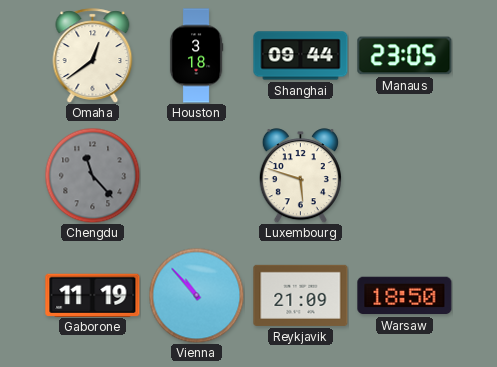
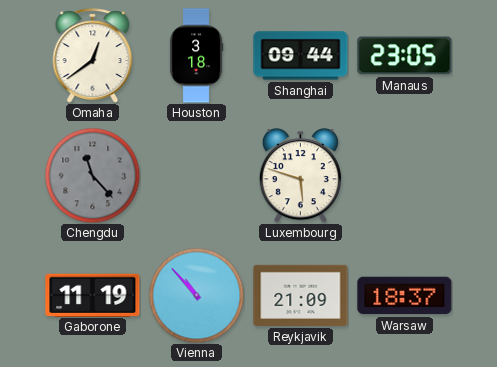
Warsaw: 18:50 -> 18:37
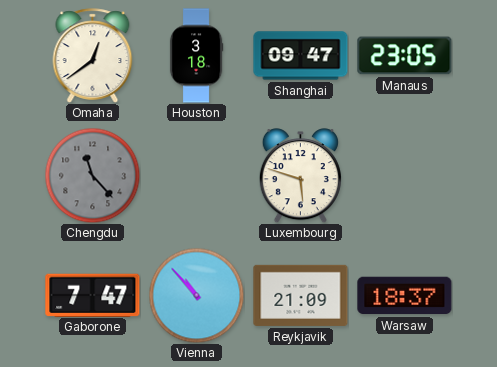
Shanghai: 09:44 -> 09:47
Gaborone: 11:19 -> 7:47
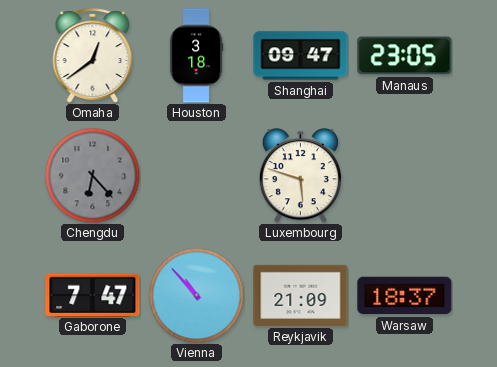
Chengdu: 11:23 -> 6:23
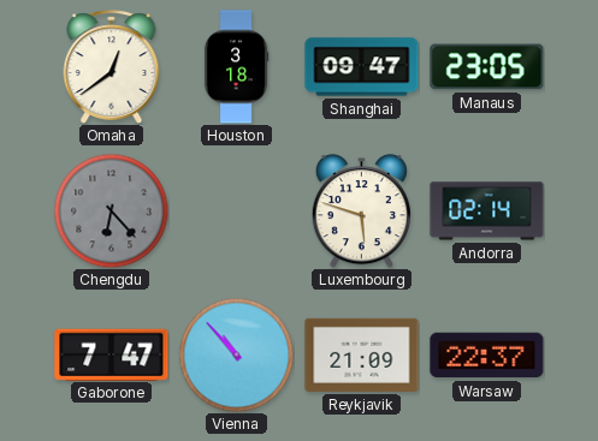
Andorra: none -> 02:14
Warsaw: 18:37 -> 22:37
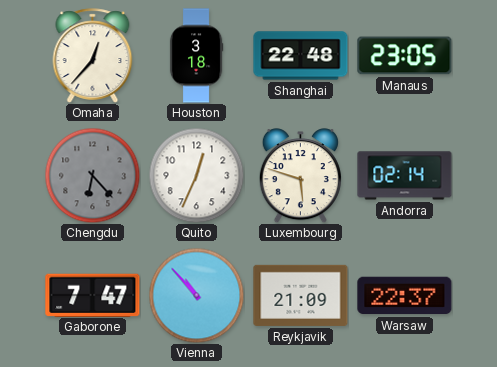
Omaha: 12:39 -> 12:37
Shanghai: 09:47 -> 22:48
Quito: none -> 12:34
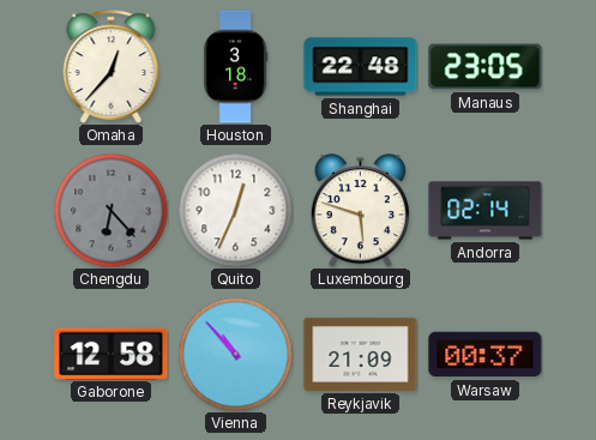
Gaborone: 7:47 -> 12:58
Warsaw: 22:37 -> 00:37
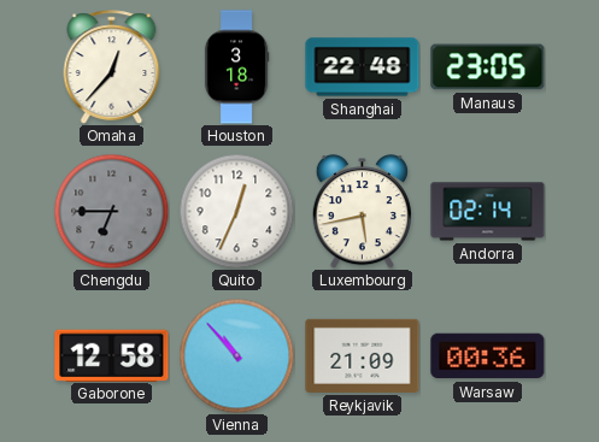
Chengdu: 6:23 -> 6:45
Luxembourg: 5:48 -> 5:43
Warsaw: 00:37 -> 00:36
